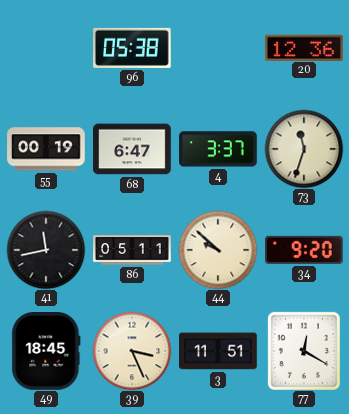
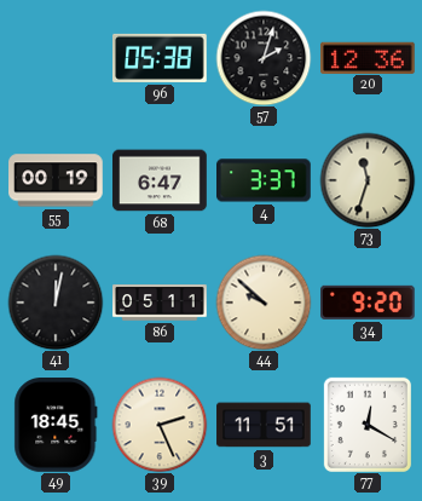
57: none -> 2:03
41: 11:43 -> 12:02
39: 3:26 -> 2:26
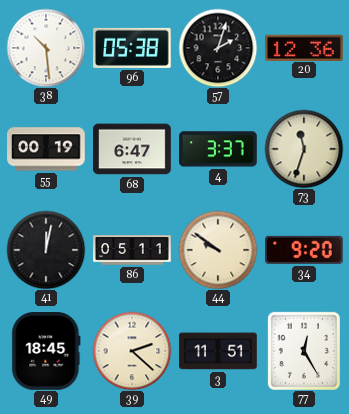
38: none -> 10:29
44: 9:52 -> 9:51
39: 2:26 -> 2:22
77: 12:20 -> 12:25
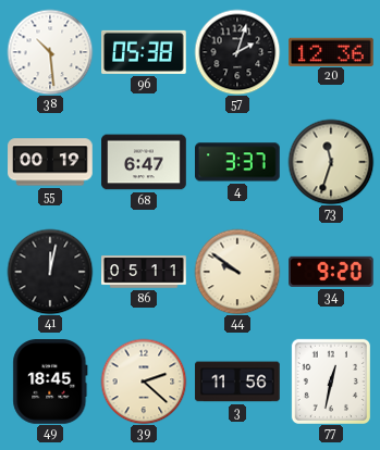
3: 11:51 -> 11:56
77: 12:25 -> 12:32
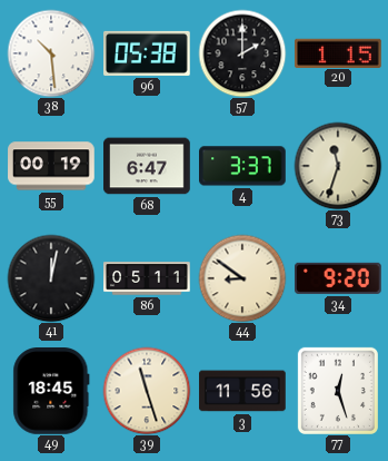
57: 2:03 -> 2:00
20: 12:36 -> 1:15
44: 9:51 -> 8:51
39: 2:22 -> 11:27
77: 12:32 -> 12:27
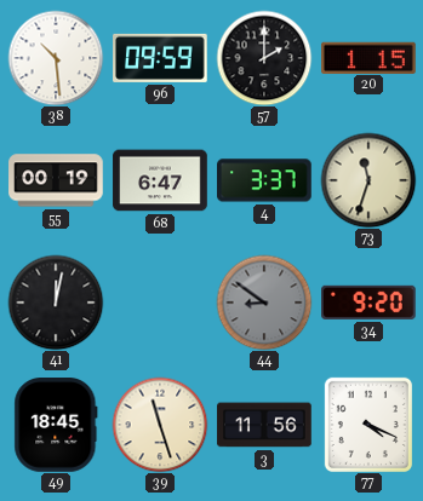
96: 05:38 -> 09:59
86: 05:11 -> none
44 dial: cream -> grey
77: 12:27 -> 4:19
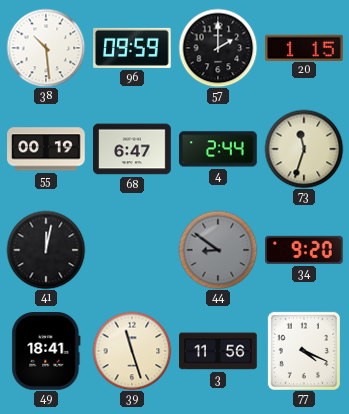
4: 3:37 -> 2:44
49: 18:45 -> 18:41
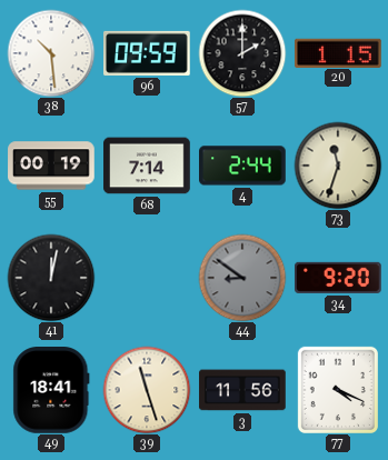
68: 6:47 -> 7:14
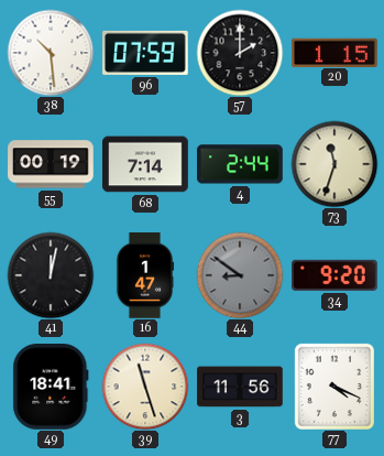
96: 09:59 -> 07:59
16: none -> 1:47
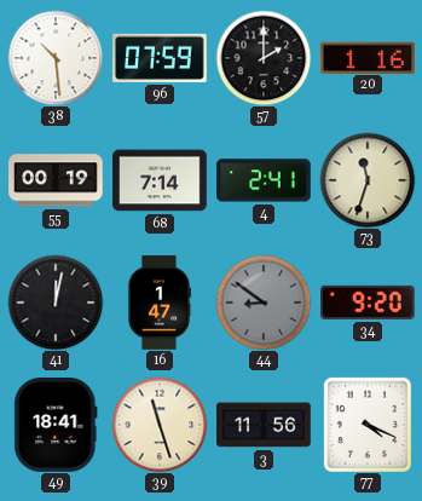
20: 1:15 -> 1:16
4: 2:44 -> 2:41
